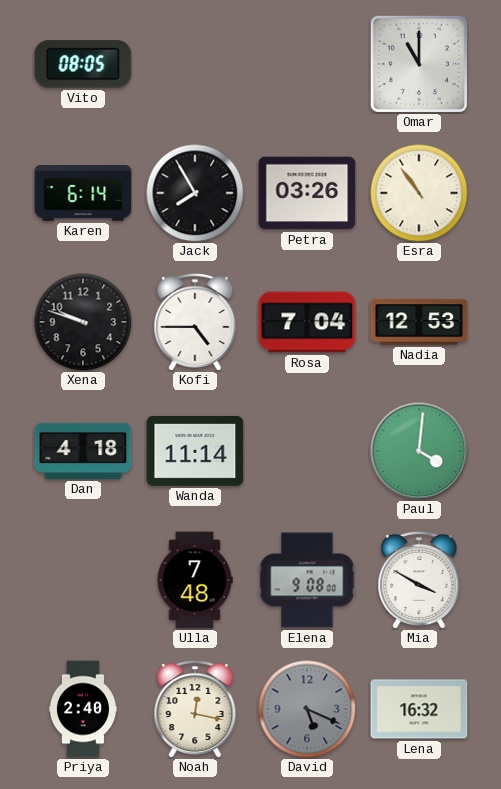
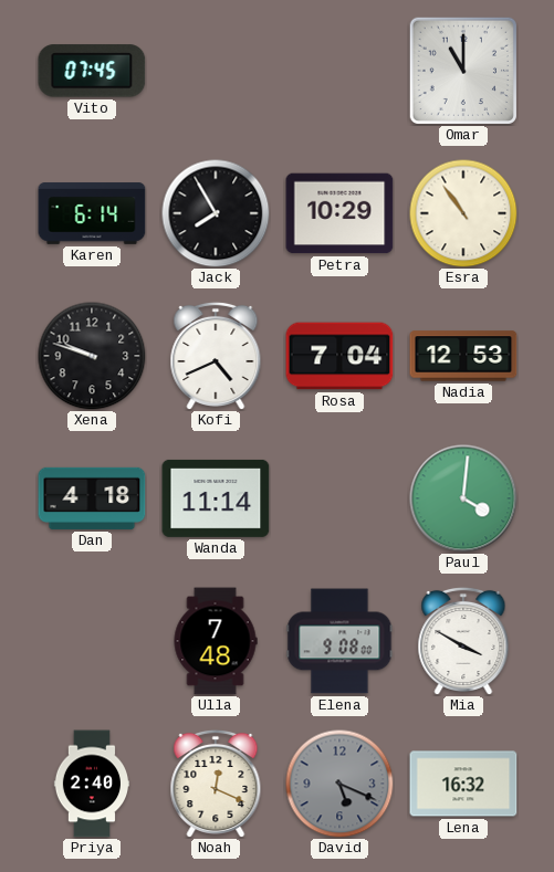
Vito: 08:05 -> 07:45
Petra: 03:26 -> 10:29
Kofi: 4:45 -> 4:41
Noah: 12:17 -> 12:19
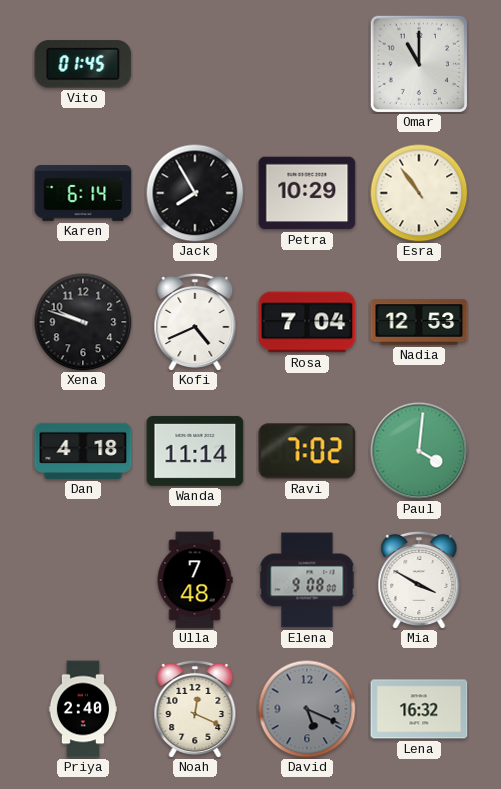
Vito: 07:45 -> 01:45
Ravi: none -> 7:02
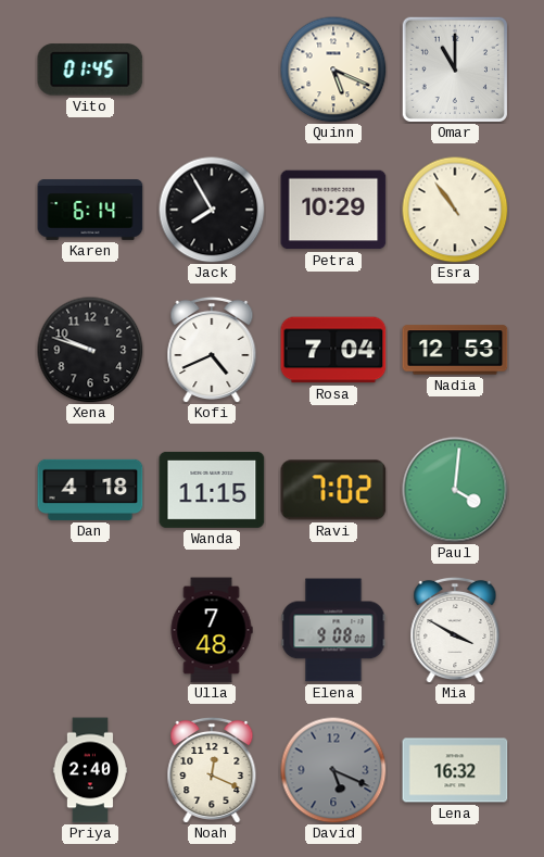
Quinn: none -> 5:19
Wanda: 11:14 -> 11:15
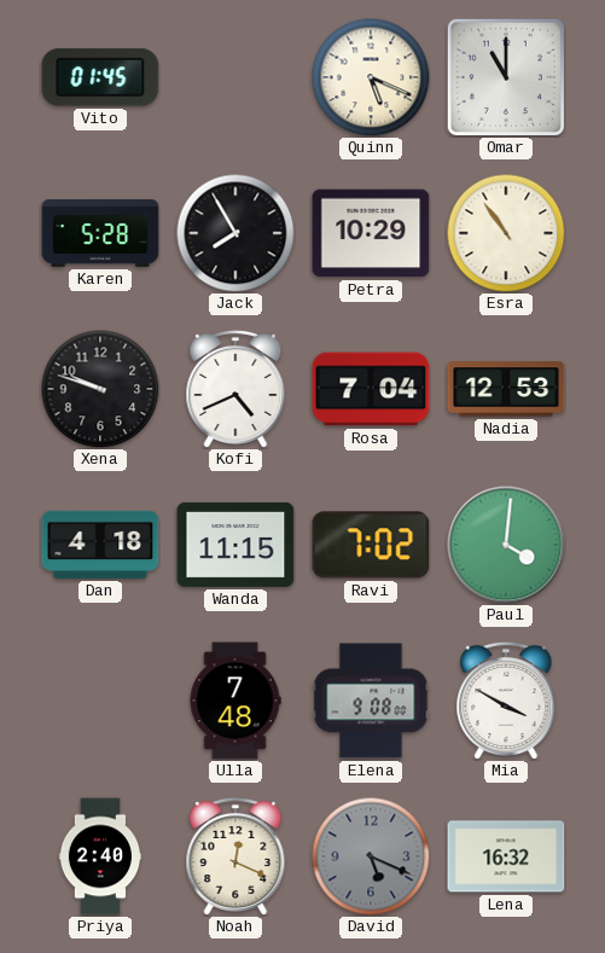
Karen: 6:14 -> 5:28
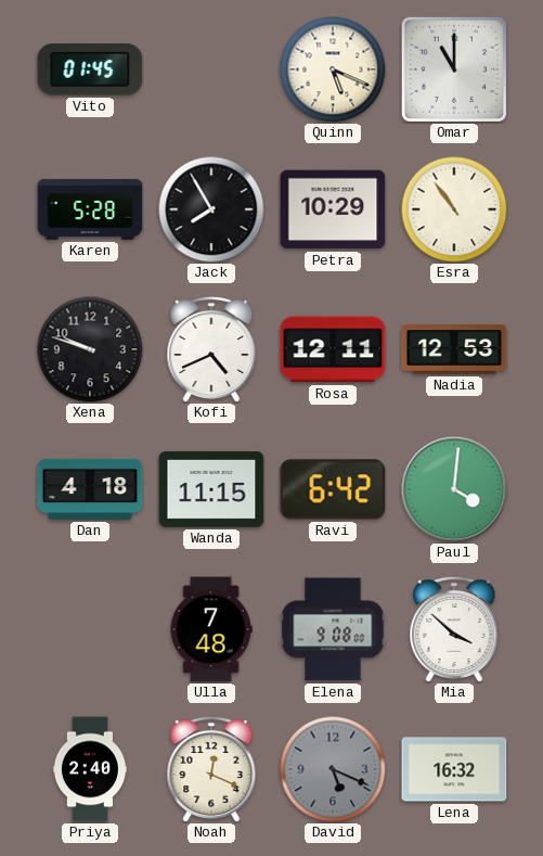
Rosa: 7:04 -> 12:11
Ravi: 7:02 -> 6:42
Mia: 3:50 -> 3:52
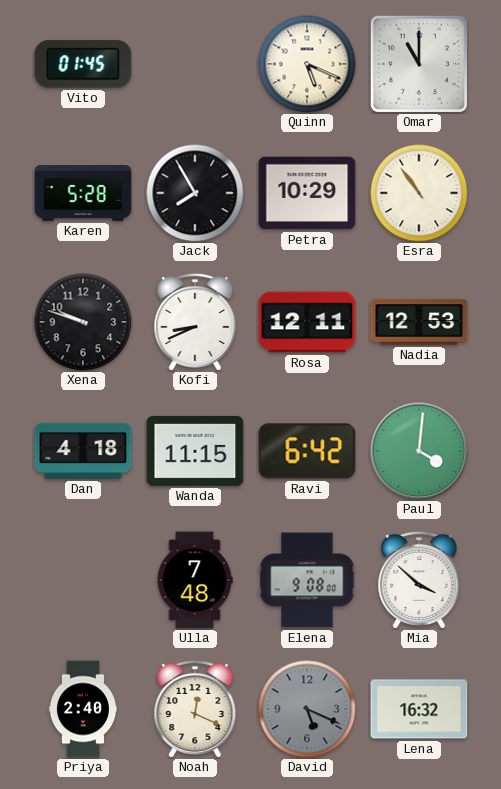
Kofi: 4:41 -> 8:41
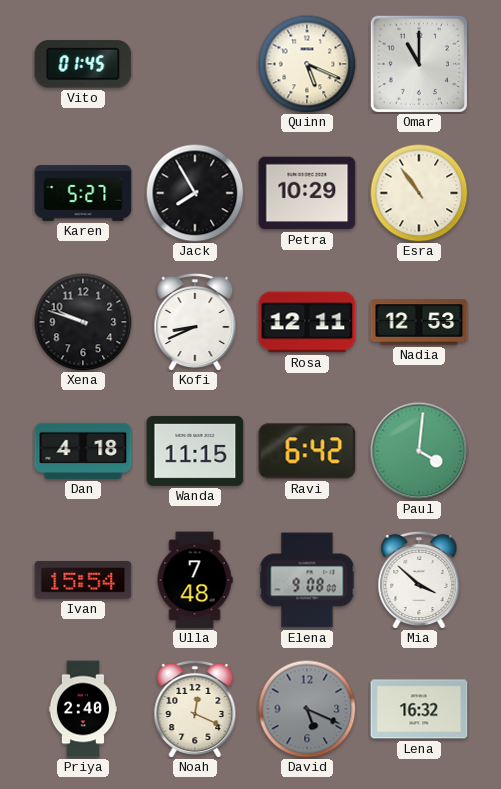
Karen: 5:28 -> 5:27
Ivan: none -> 15:54
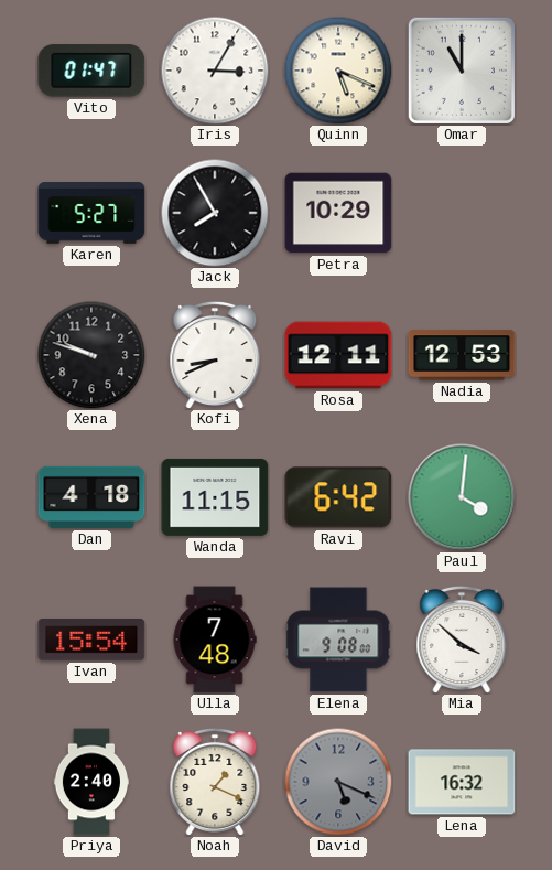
Vito: 01:45 -> 01:47
Iris: none -> 3:05
Esra: 10:54 -> none
Noah: 12:19 -> 1:19
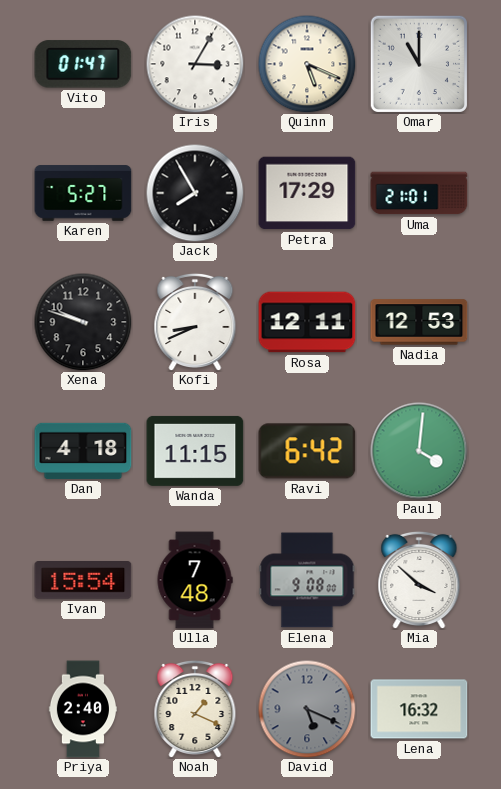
Petra: 10:29 -> 17:29
Uma: none -> 21:01
